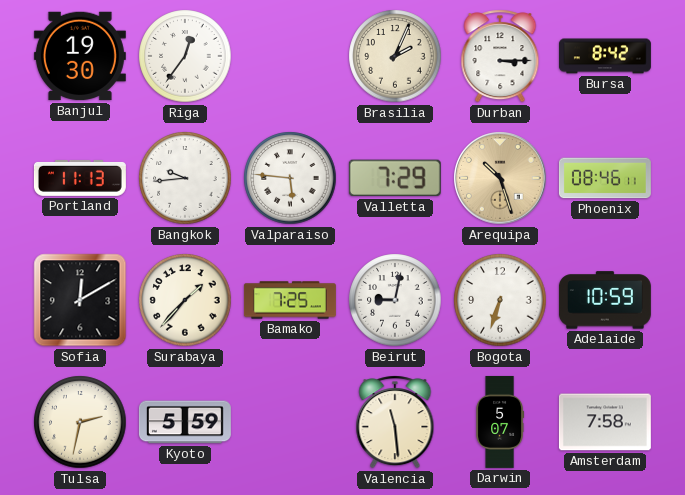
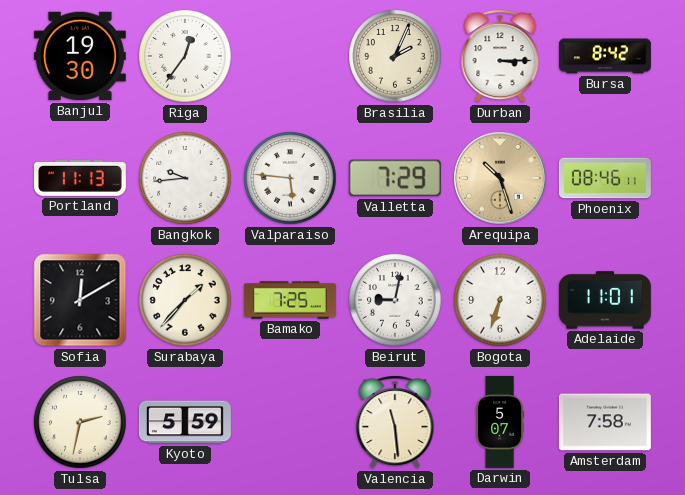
Adelaide: 10:59 -> 11:01
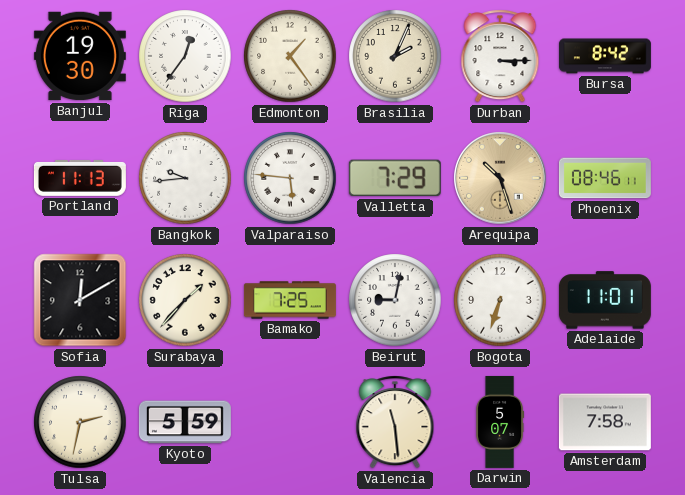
Edmonton: none -> 1:24
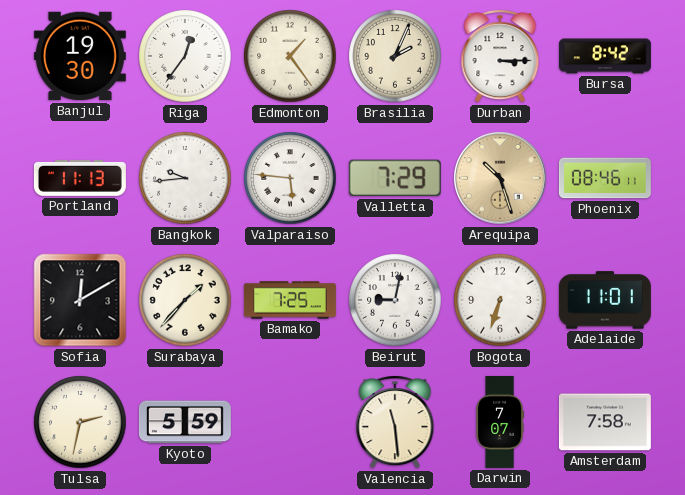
Darwin: 5:07 -> 7:07
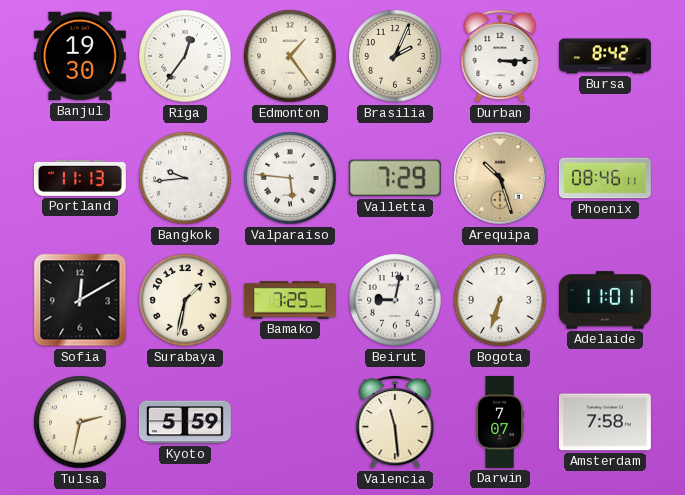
Surabaya: 1:37 -> 1:32
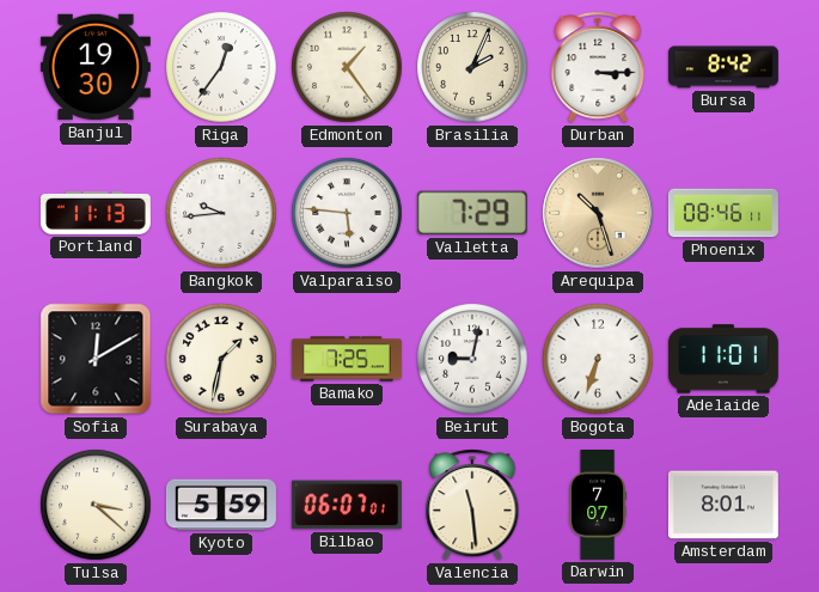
Tulsa: 2:32 -> 3:22
Bilbao: none -> 06:07
Amsterdam: 7:58 -> 8:01
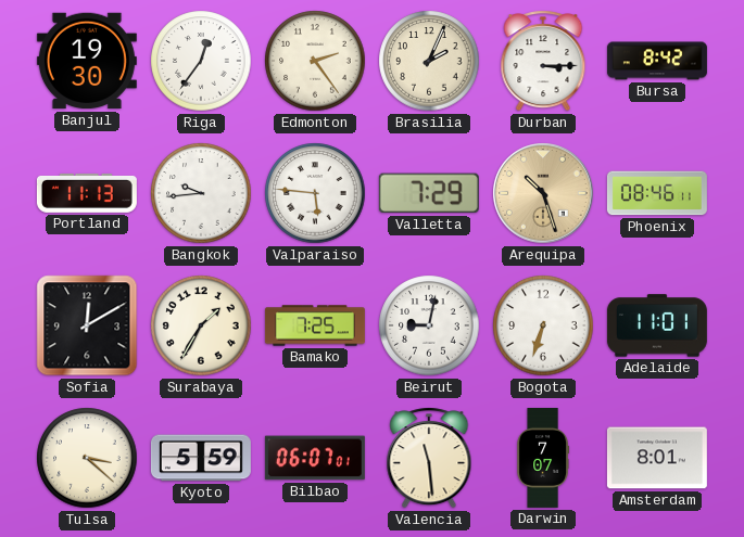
Edmonton: 1:24 -> 2:24
Surabaya: 1:32 -> 1:35
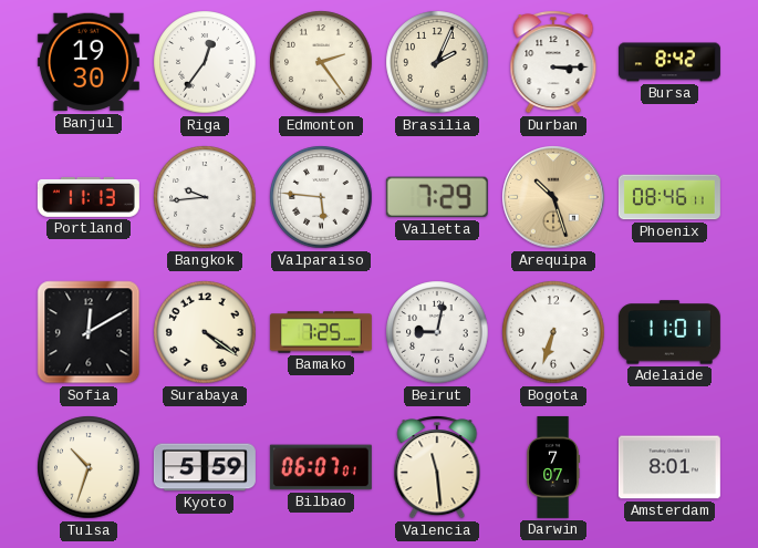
Surabaya: 1:35 -> 4:21
Tulsa: 3:22 -> 10:33
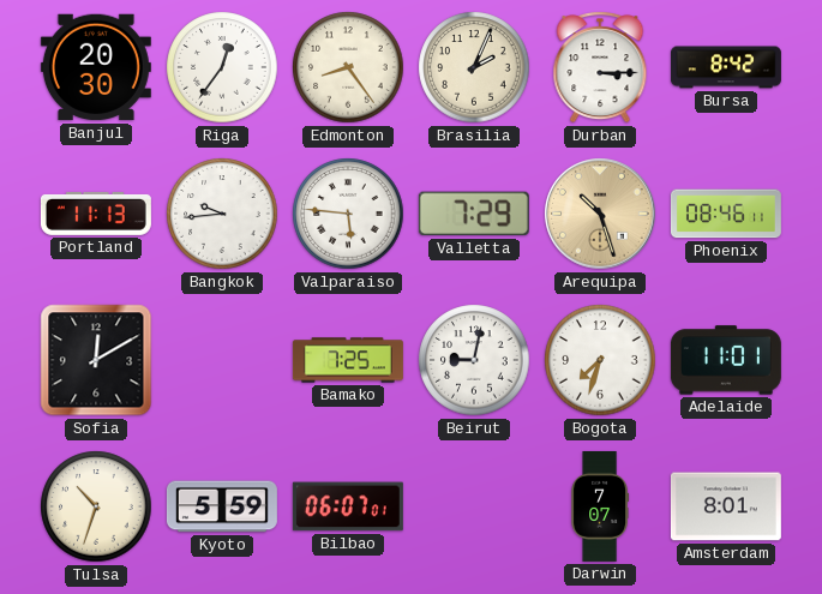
Banjul: 19:30 -> 20:30
Edmonton: 2:24 -> 8:24
Surabaya: 4:21 -> none
Bogota: 6:33 -> 7:33
Valencia: 11:29 -> none
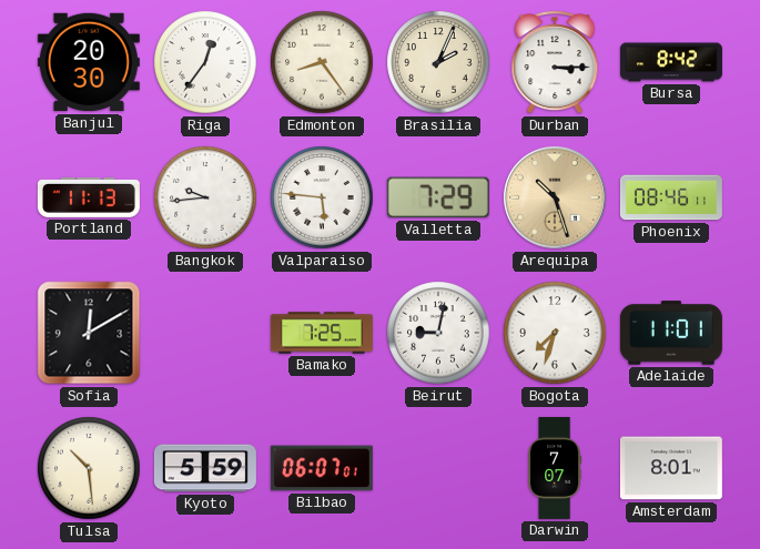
Tulsa: 10:33 -> 10:29
